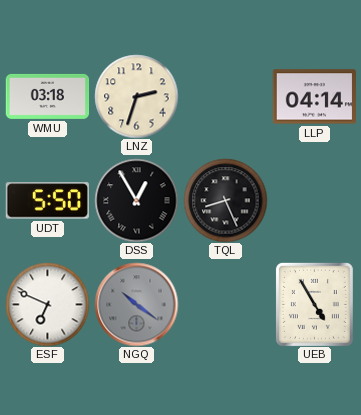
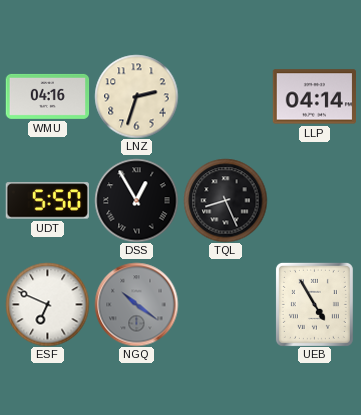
WMU: 03:18 -> 04:16
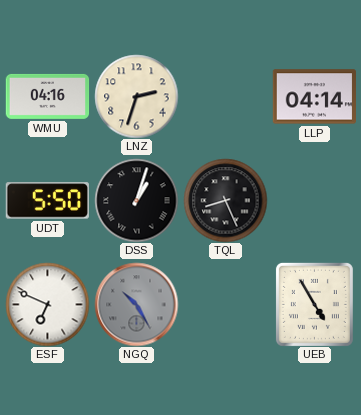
DSS: 12:55 -> 1:03
NGQ: 10:21 -> 10:25
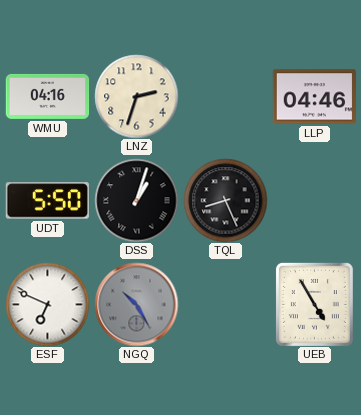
LLP: 04:14 -> 04:46
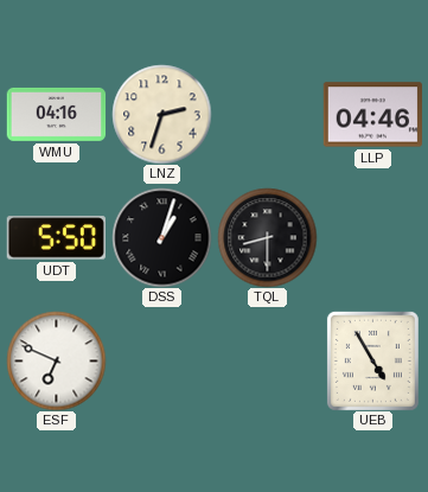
TQL: 8:26 -> 8:30
NGQ: 10:25 -> none
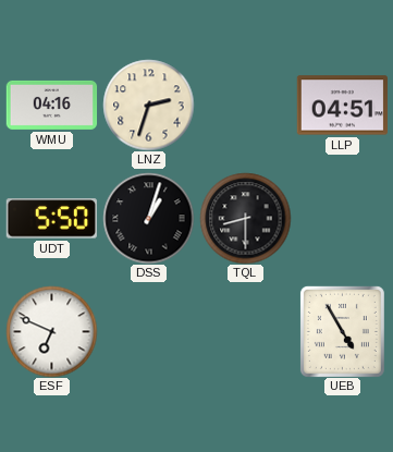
LLP: 04:46 -> 04:51
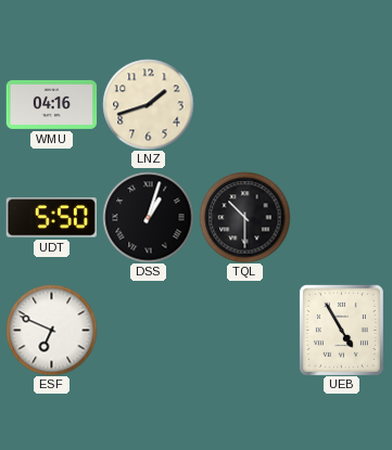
LNZ: 2:33 -> 1:42
LLP: 04:51 -> none
TQL: 8:30 -> 10:30
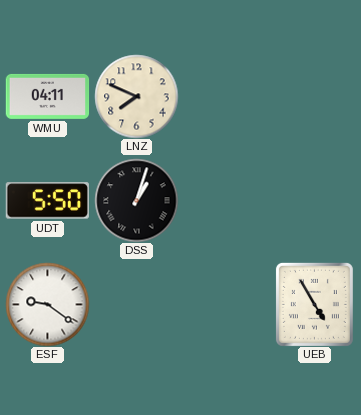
WMU: 04:16 -> 04:11
LNZ: 1:42 -> 7:49
TQL: 10:30 -> none
ESF: 6:49 -> 9:21
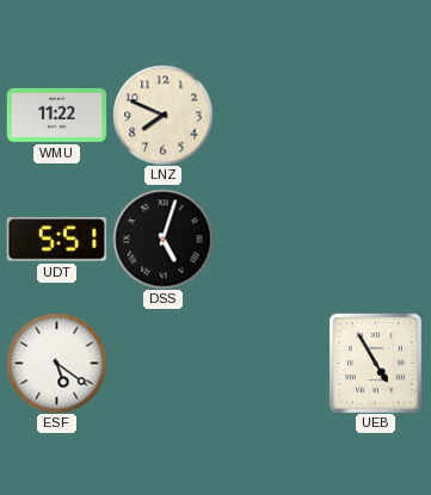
WMU: 04:11 -> 11:22
UDT: 5:50 -> 5:51
DSS: 1:03 -> 5:03
ESF: 9:21 -> 5:21
